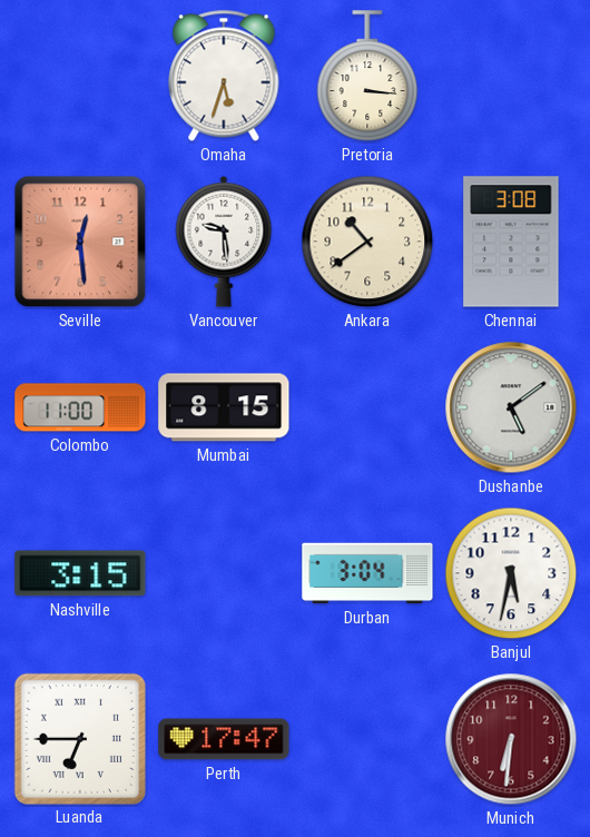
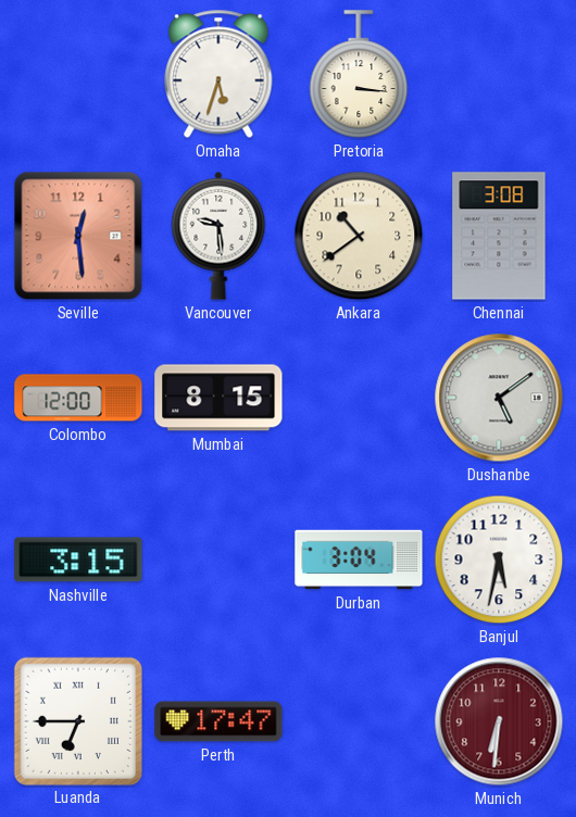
Colombo: 11:00 -> 12:00
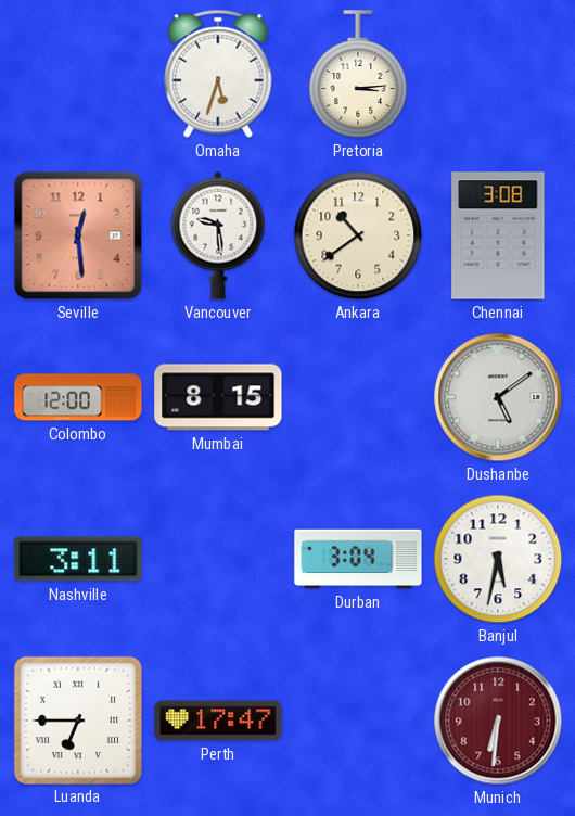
Pretoria: 3:16 -> 3:14
Nashville: 3:15 -> 3:11
